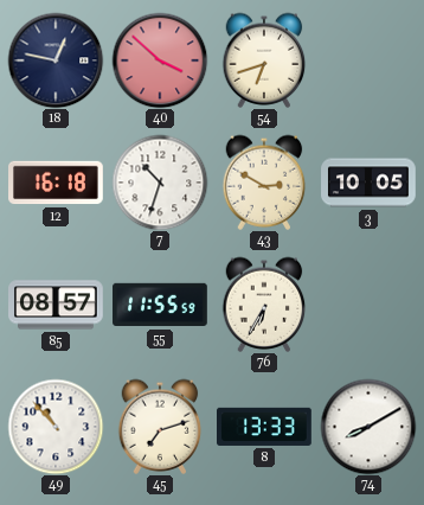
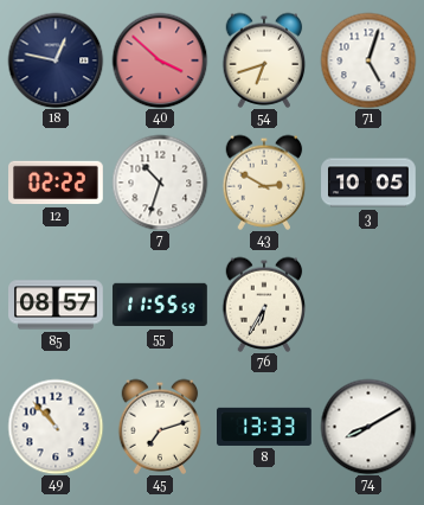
71: none -> 5:03
12: 16:18 -> 02:22
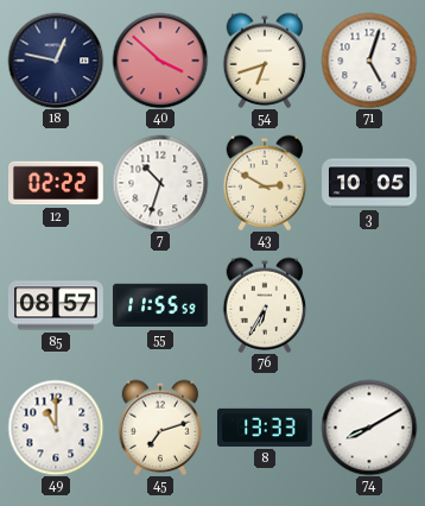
49: 10:53 -> 11:00
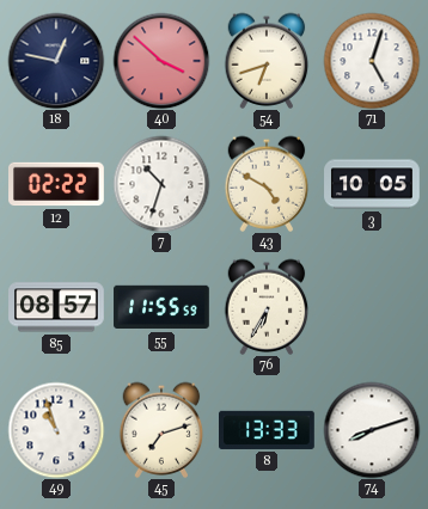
43: 2:50 -> 4:50
49: 11:00 -> 10:57
74: 8:10 -> 8:12
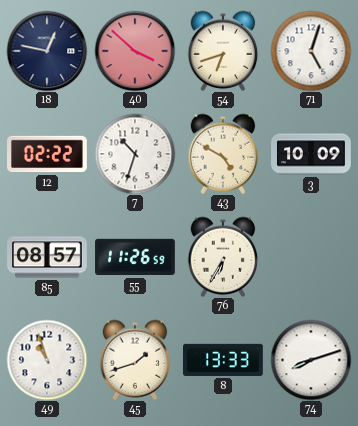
3: 10:05 -> 10:09
55: 11:55 -> 11:26
45: 7:12 -> 1:42
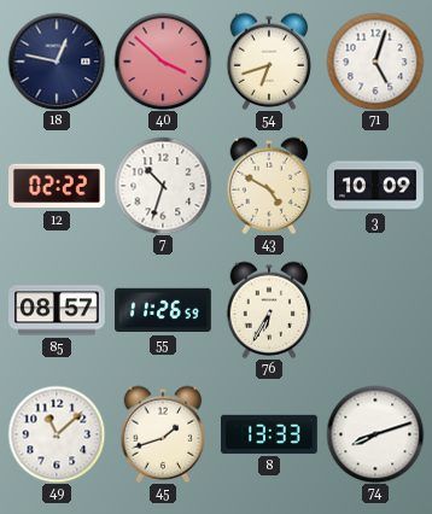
49: 10:57 -> 11:08
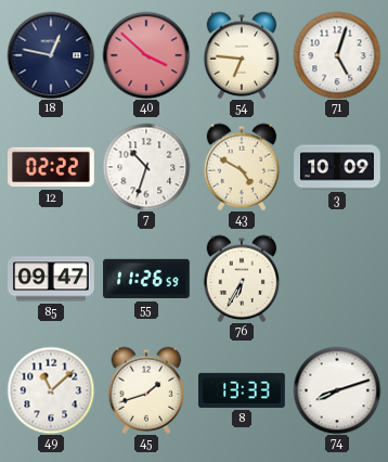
54: 6:42 -> 6:46
85: 08:57 -> 09:47
